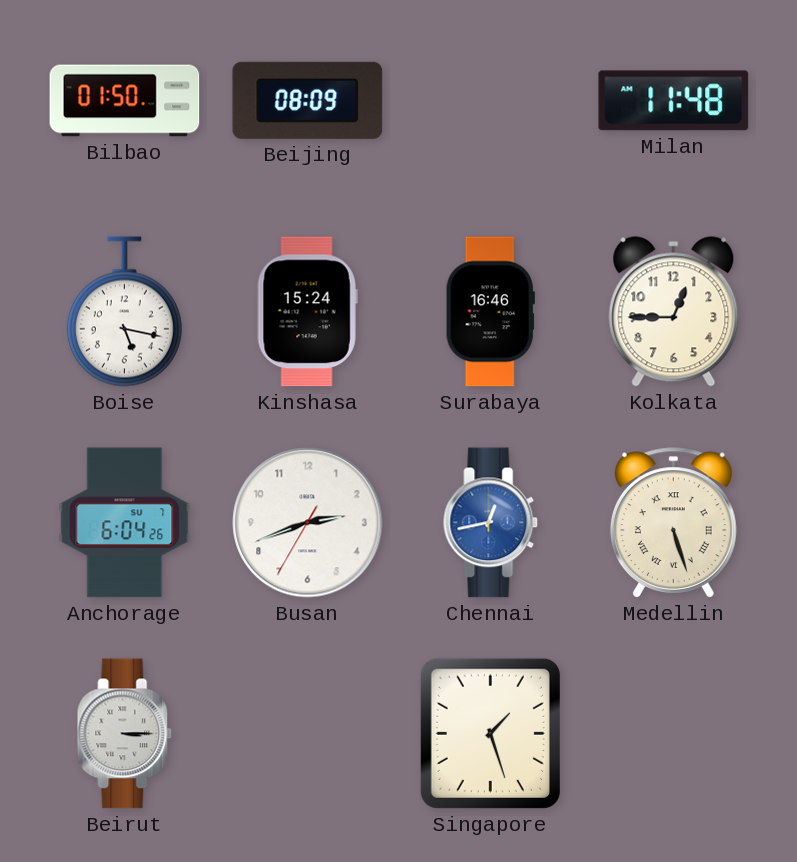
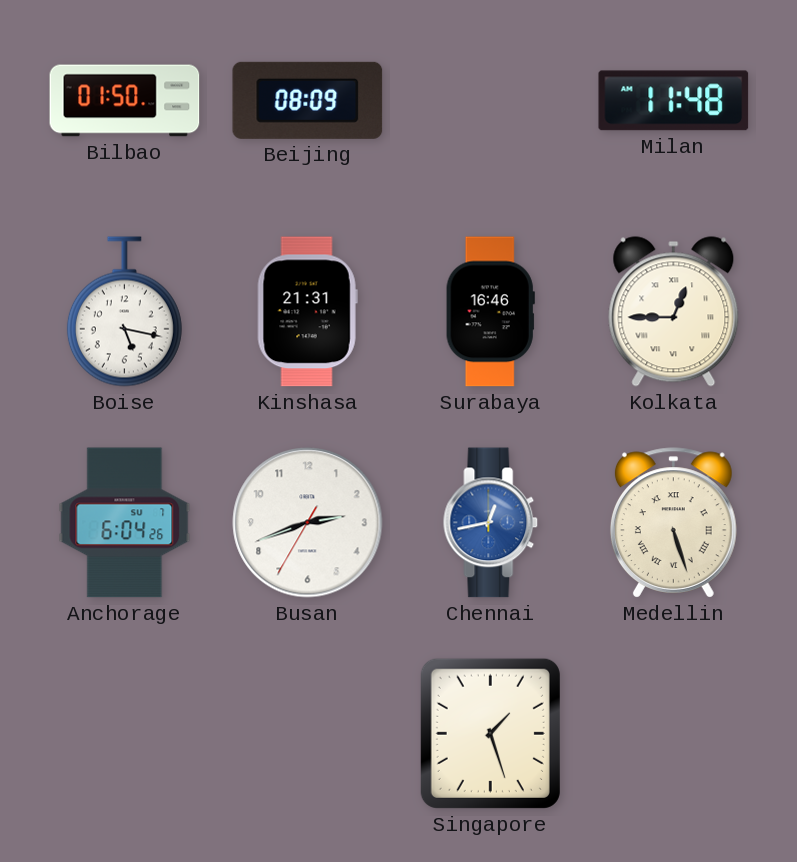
Kinshasa: 15:24 -> 21:31
Kolkata numerals: Arabic -> Roman
Beirut: 3:15 -> none
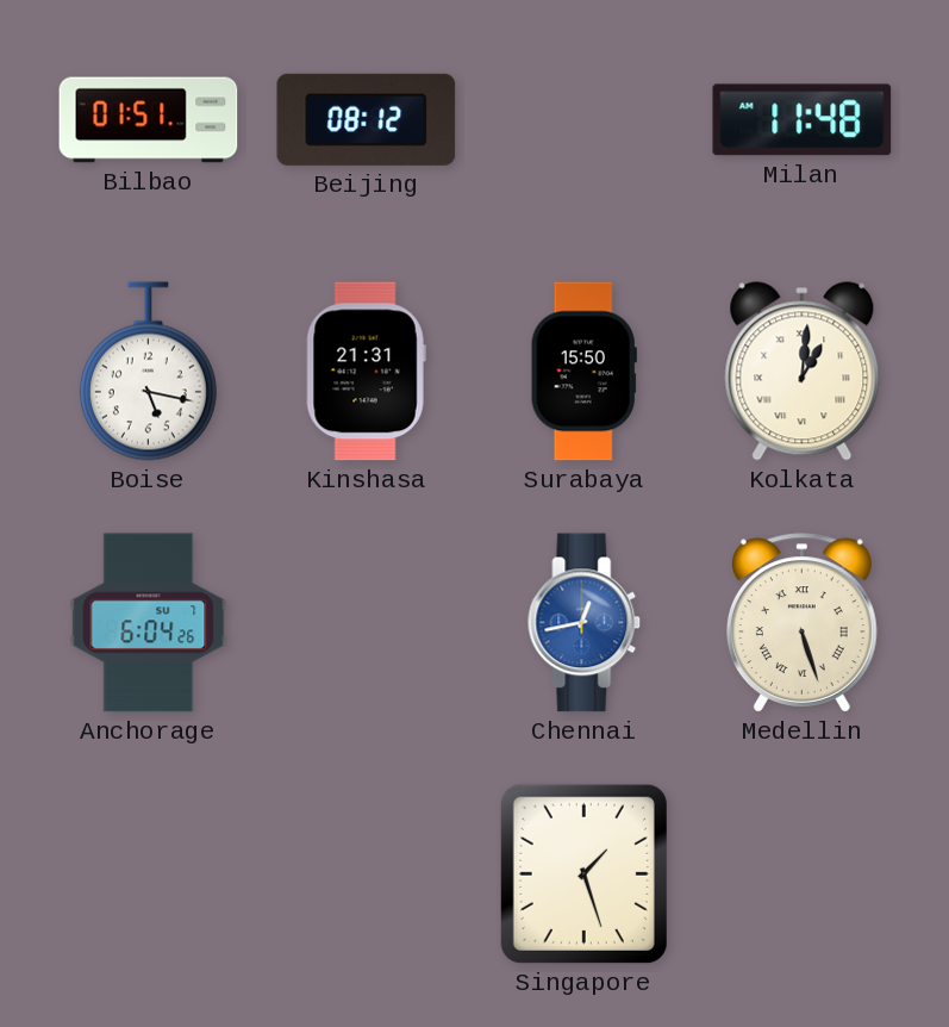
Bilbao: 01:50 -> 01:51
Beijing: 08:09 -> 08:12
Surabaya: 16:46 -> 15:50
Kolkata: 12:45 -> 1:01
Busan: 2:41 -> none
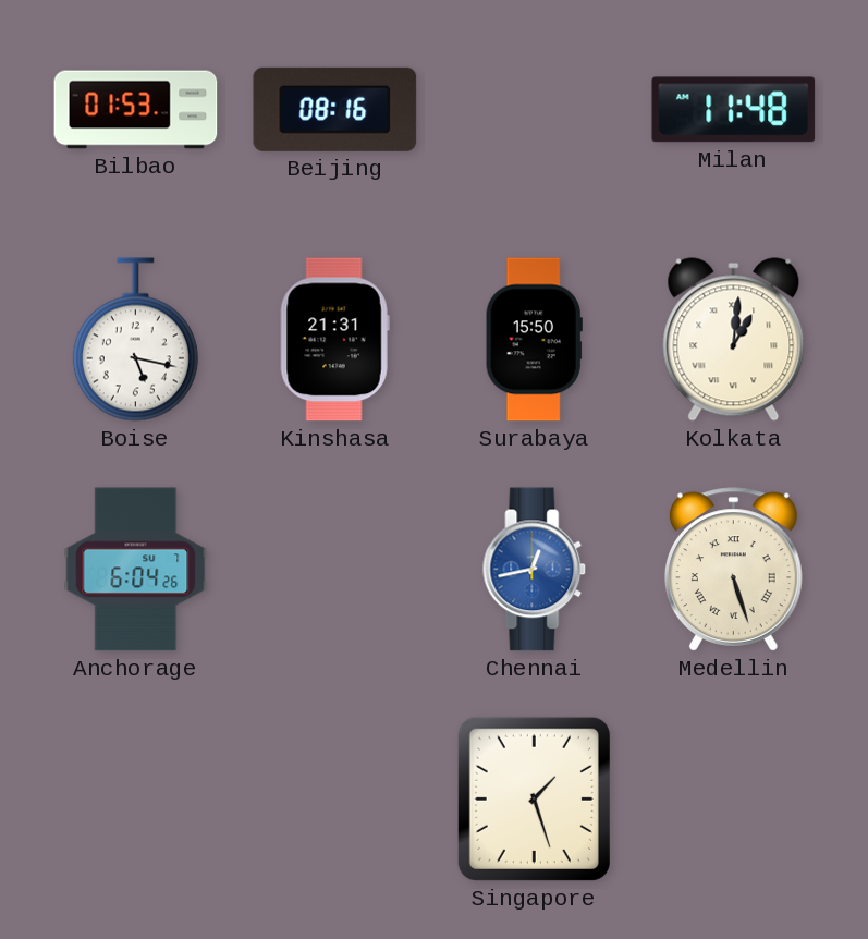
Bilbao: 01:51 -> 01:53
Beijing: 08:12 -> 08:16
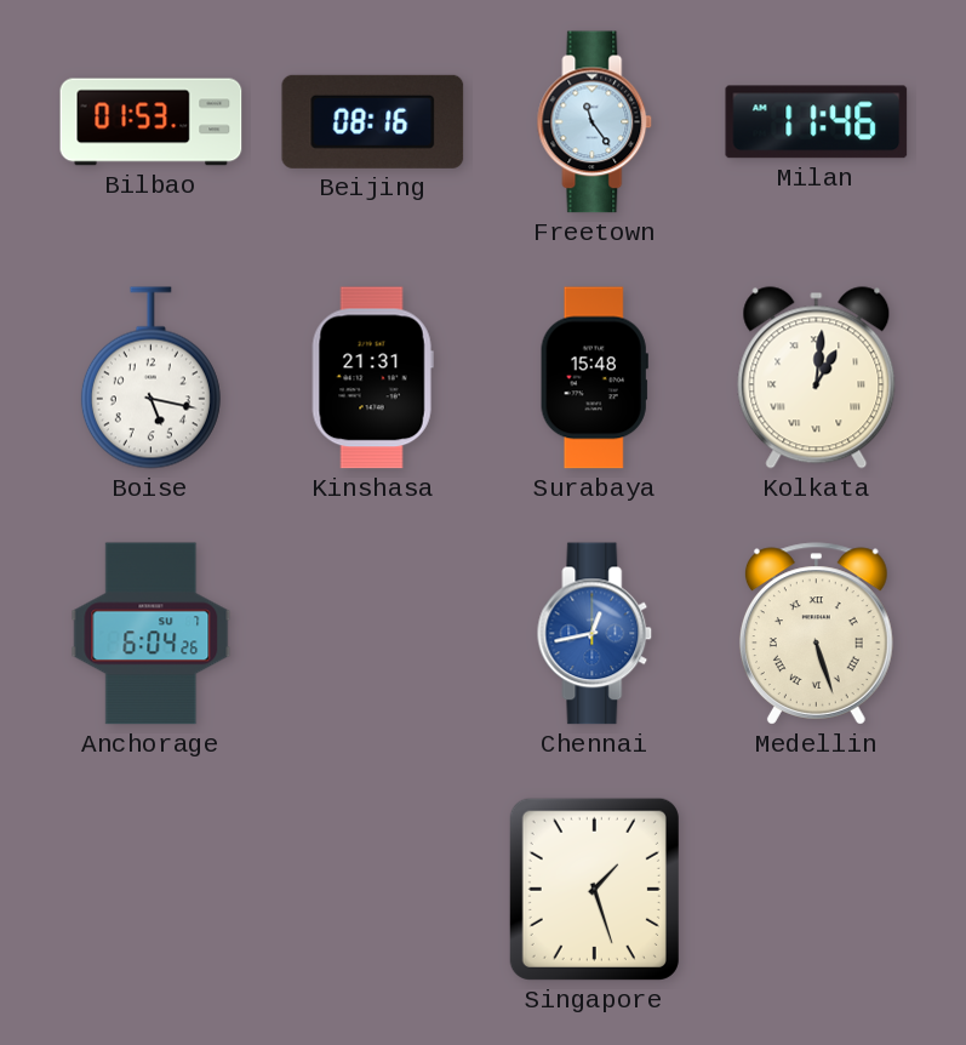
Freetown: none -> 11:24
Milan: 11:48 -> 11:46
Surabaya: 15:50 -> 15:48
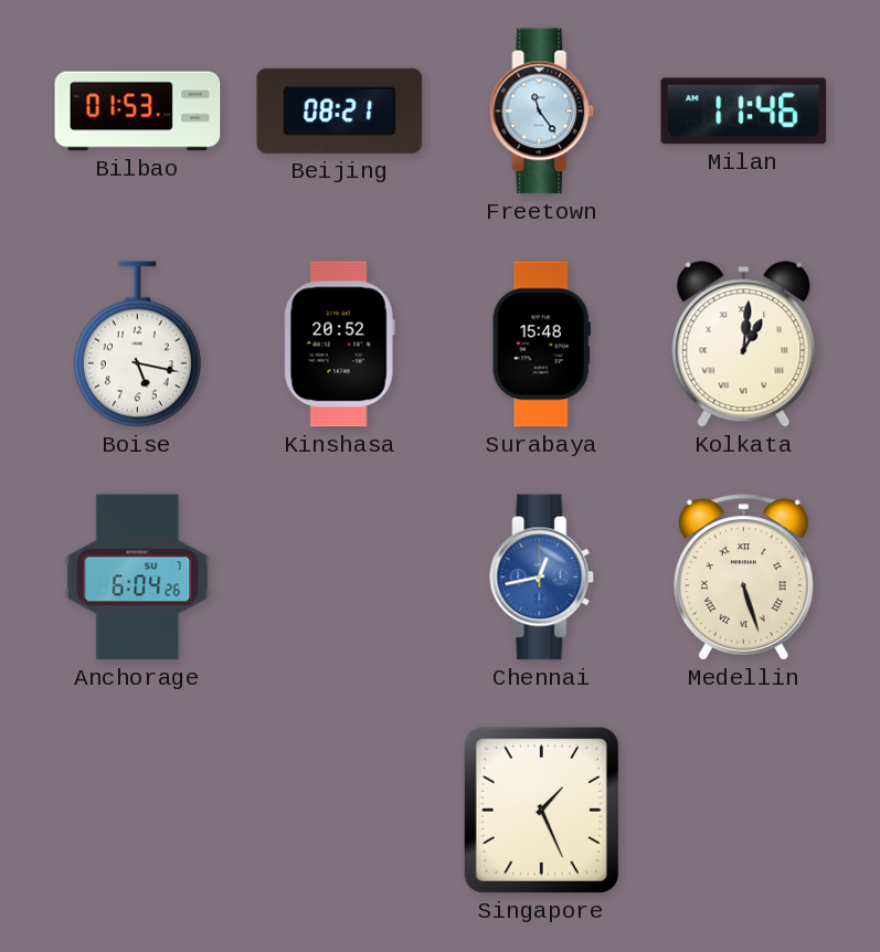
Beijing: 08:16 -> 08:21
Kinshasa: 21:31 -> 20:52
Singapore: 1:27 -> 1:26
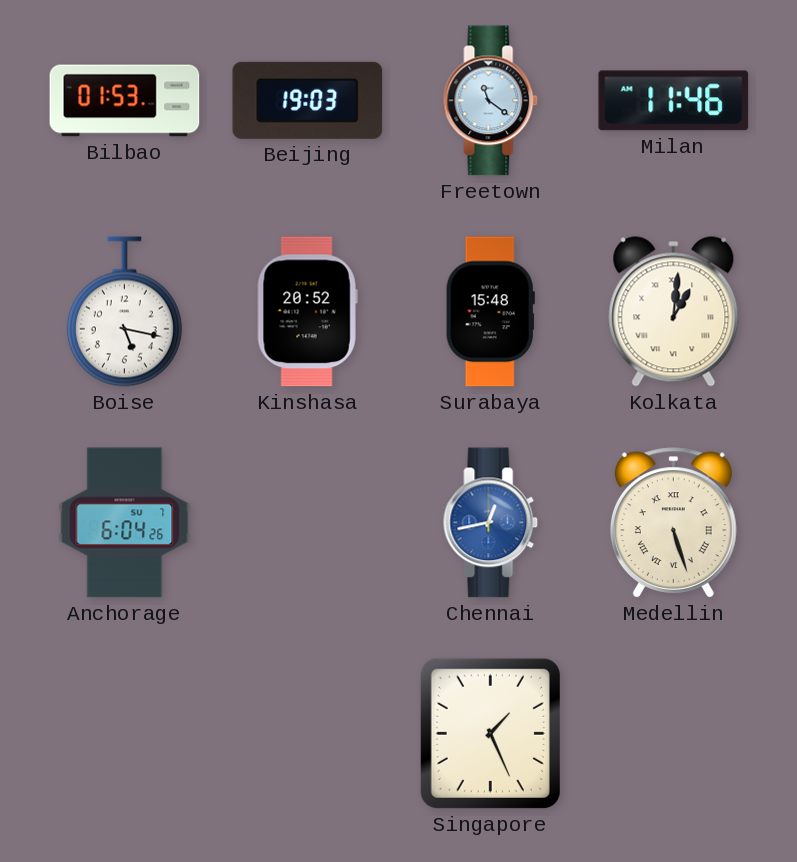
Beijing: 08:21 -> 19:03
Freetown: 11:24 -> 11:21
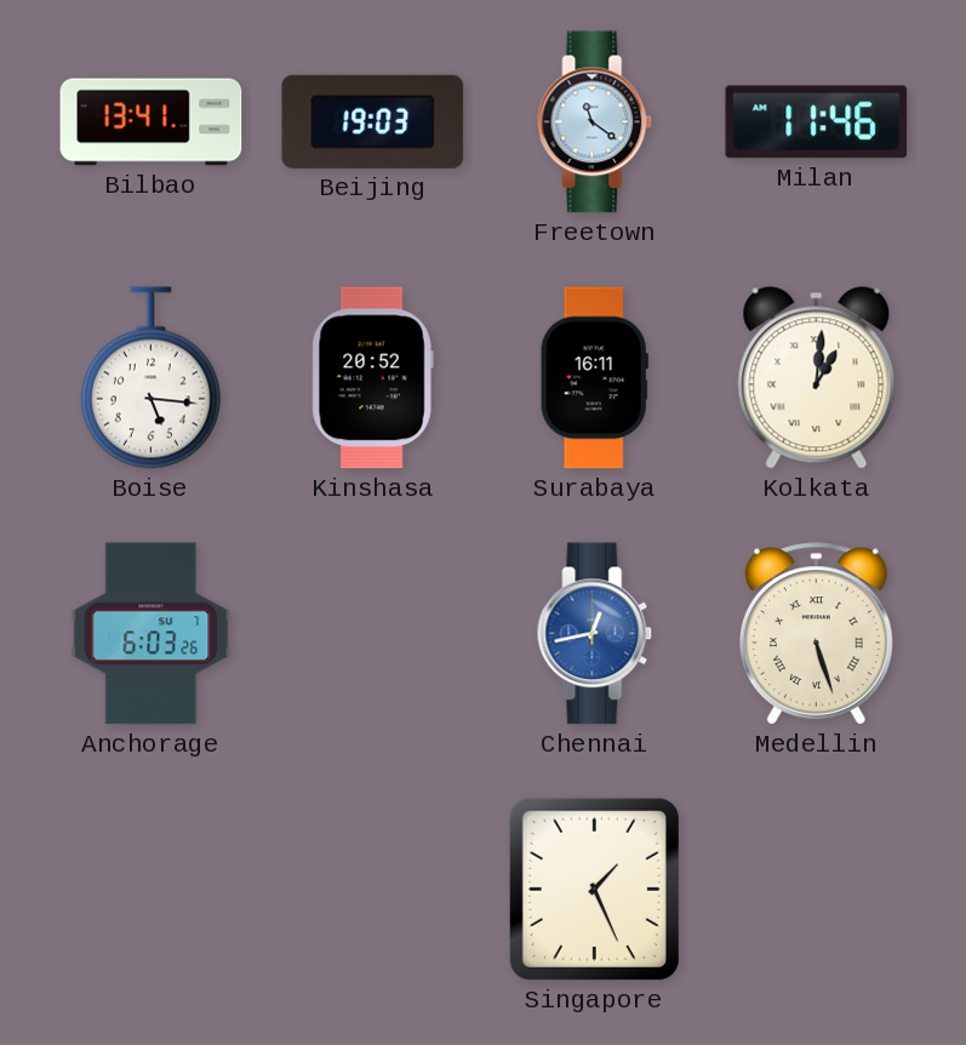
Bilbao: 01:53 -> 13:41
Boise: 5:17 -> 5:16
Surabaya: 15:48 -> 16:11
Anchorage: 6:04 -> 6:03
